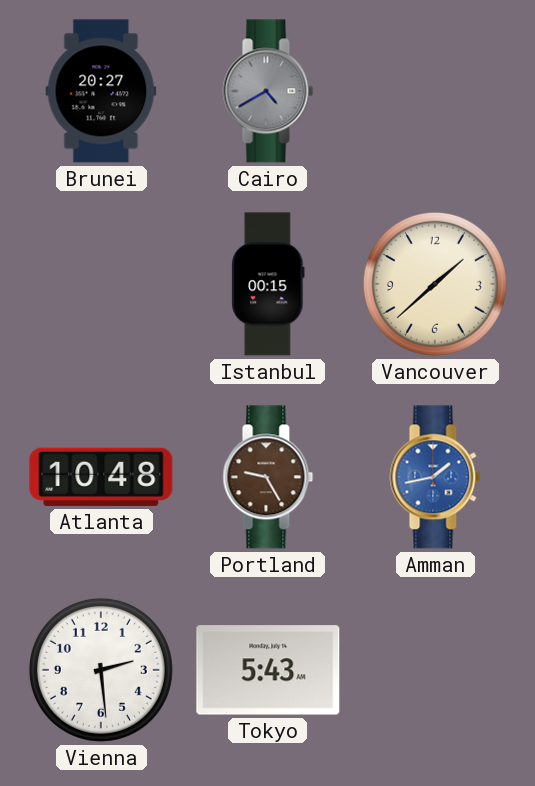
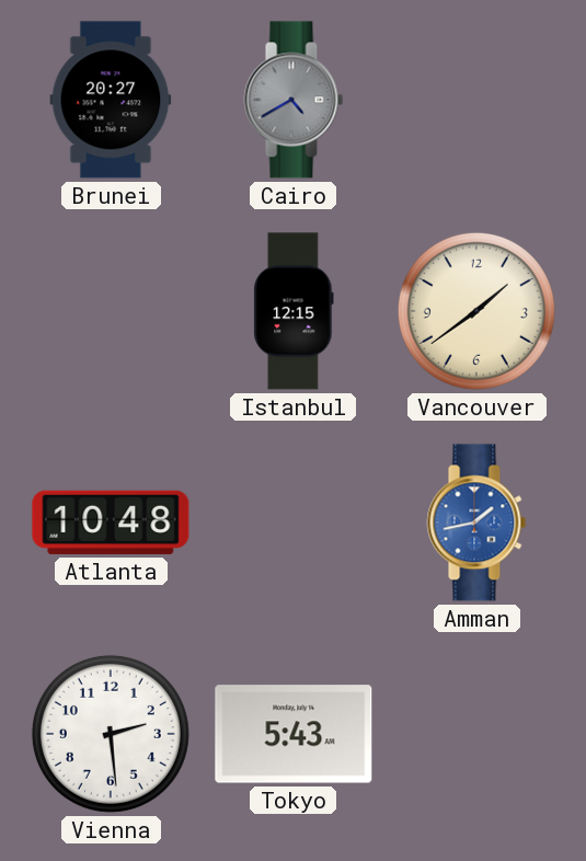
Istanbul: 00:15 -> 12:15
Vancouver: 1:38 -> 1:39
Portland: 9:25 -> none
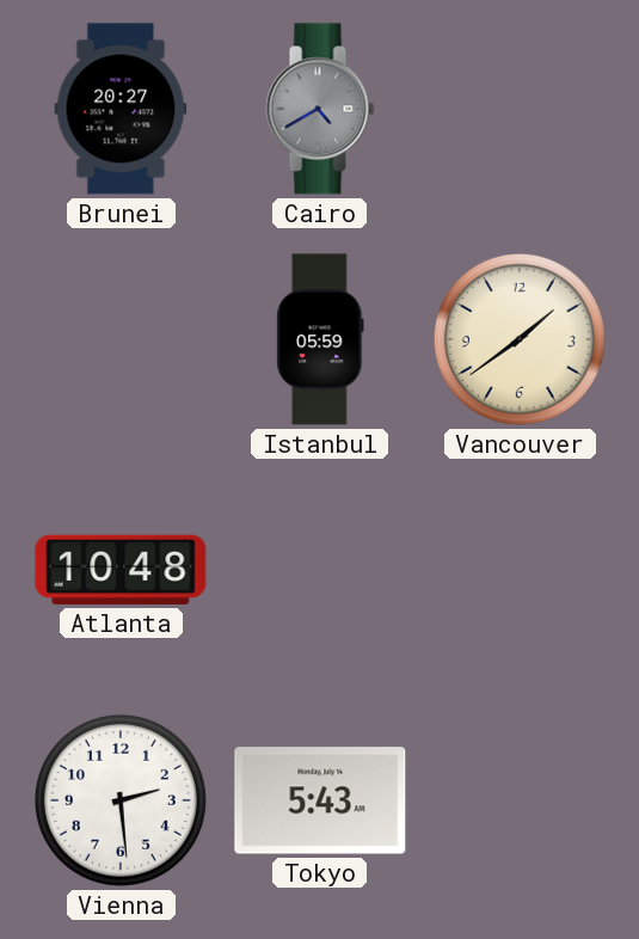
Istanbul: 12:15 -> 05:59
Amman: 1:43 -> none
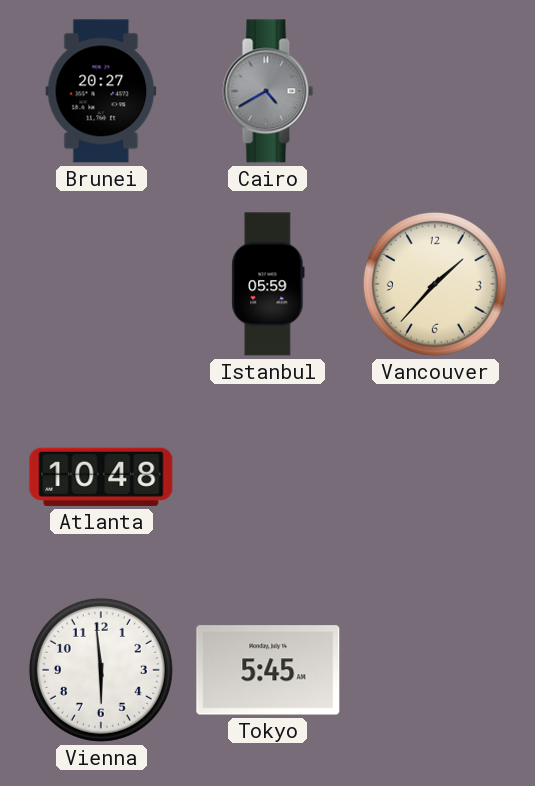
Vancouver: 1:39 -> 1:37
Vienna: 2:29 -> 5:59
Tokyo: 5:43 -> 5:45
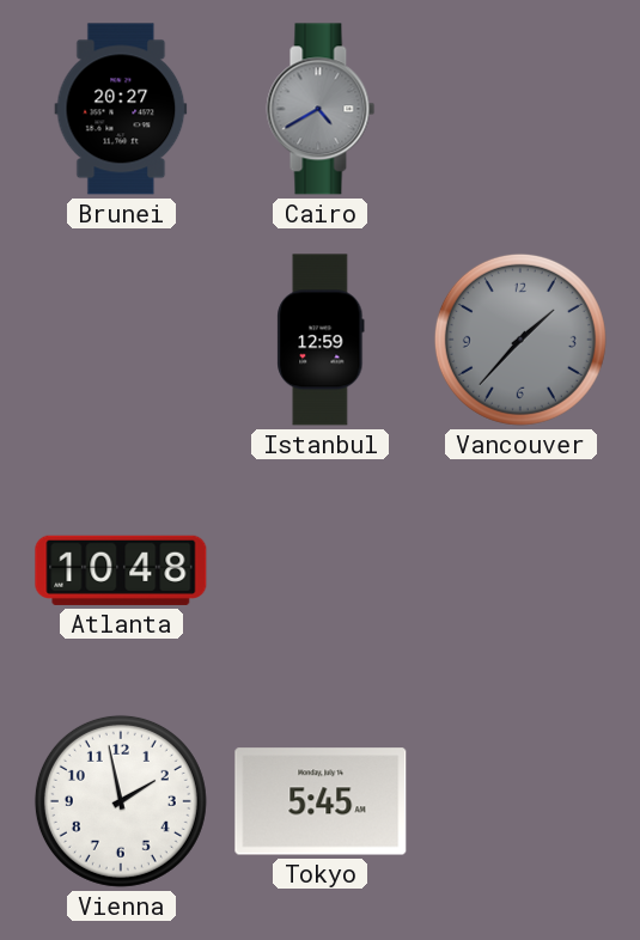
Istanbul: 05:59 -> 12:59
Vancouver dial: cream -> grey
Vienna: 5:59 -> 1:58
